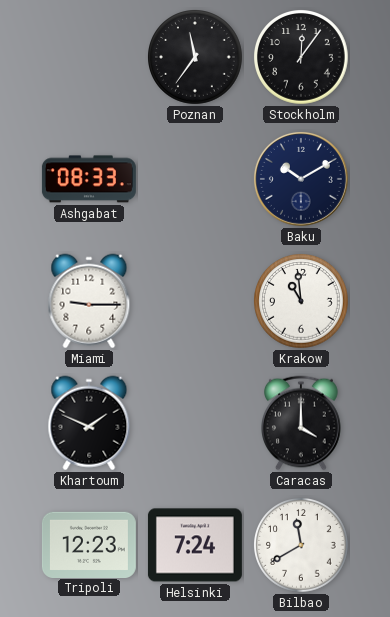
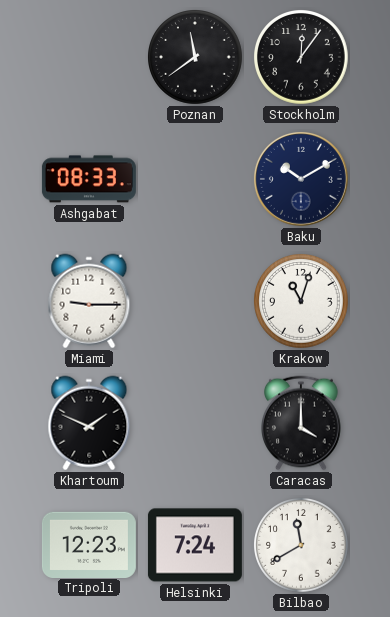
Poznan: 11:36 -> 11:39
Krakow: 10:59 -> 11:03
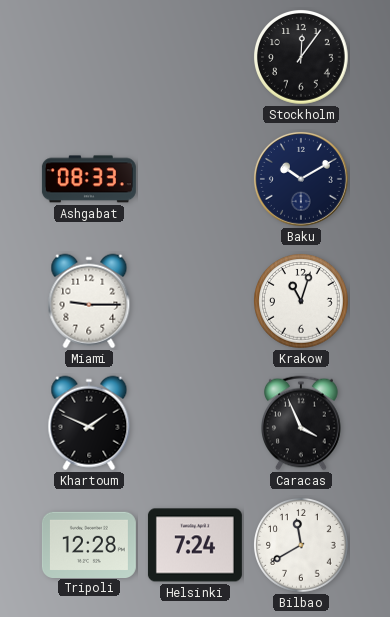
Poznan: 11:39 -> none
Caracas: 4:00 -> 3:56
Tripoli: 12:23 -> 12:28
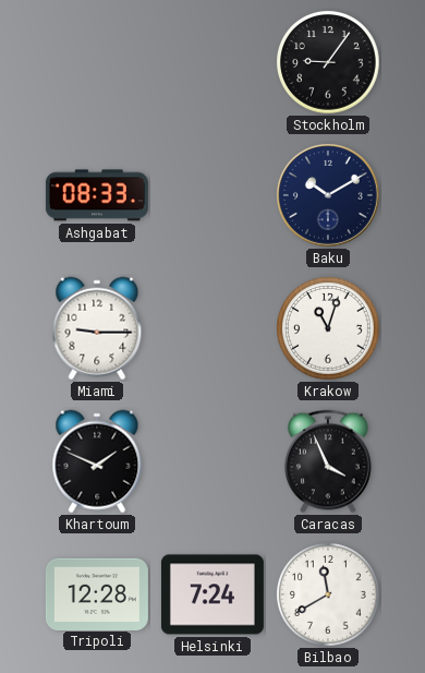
Stockholm: 12:06 -> 9:06
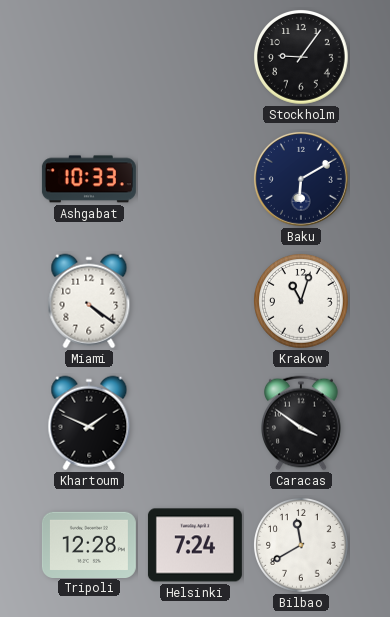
Ashgabat: 08:33 -> 10:33
Baku: 10:10 -> 6:10
Miami: 9:15 -> 4:21
Caracas: 3:56 -> 3:51
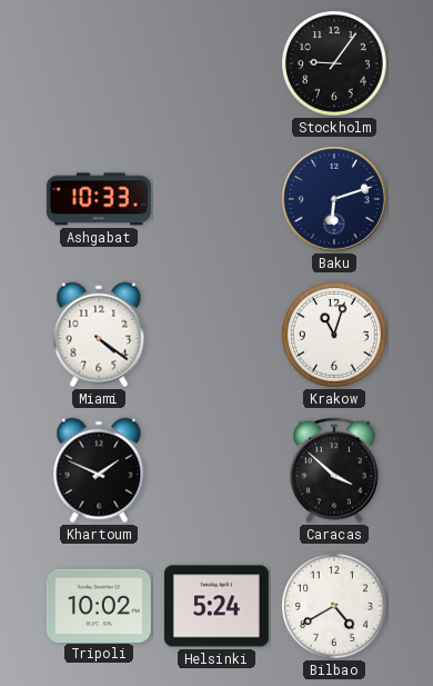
Baku: 6:10 -> 6:12
Caracas: 3:51 -> 3:52
Tripoli: 12:28 -> 10:02
Helsinki: 7:24 -> 5:24
Bilbao: 11:40 -> 4:40
